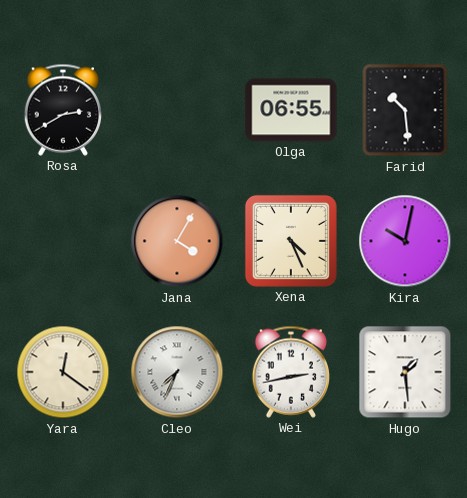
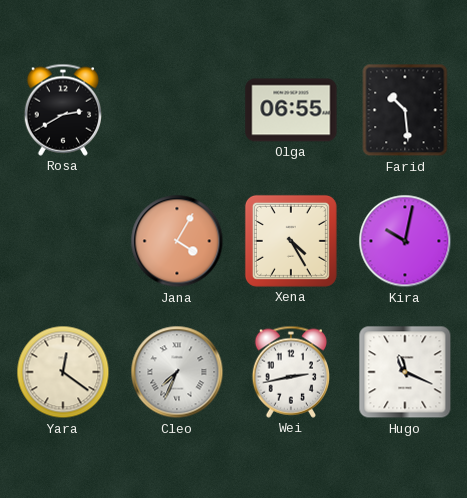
Xena: 4:26 -> 4:25
Hugo: 1:29 -> 11:19
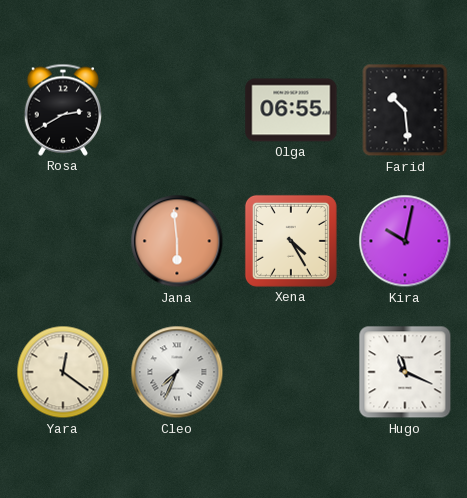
Jana: 4:05 -> 5:59
Wei: 2:43 -> none
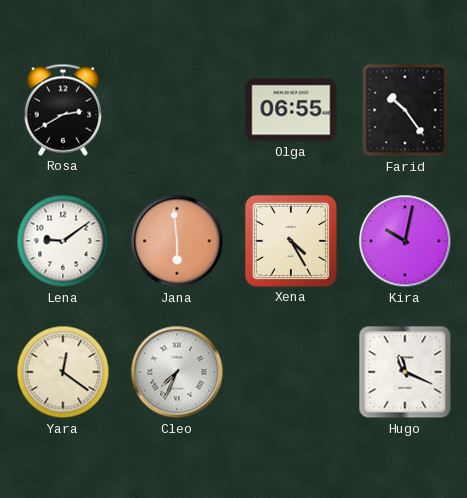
Farid: 10:29 -> 10:24
Lena: none -> 9:09
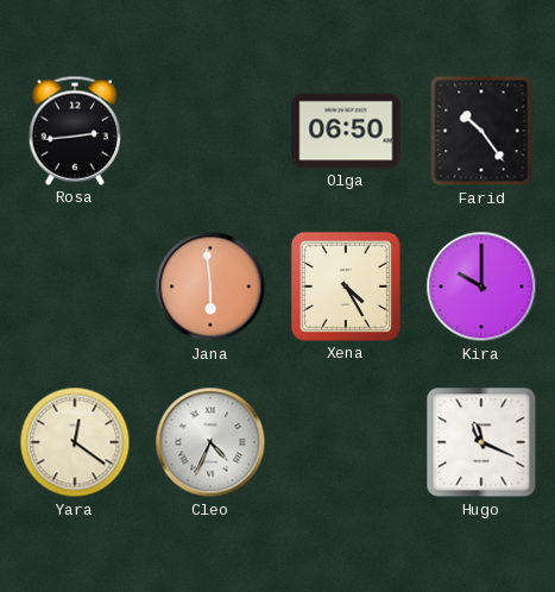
Rosa: 2:40 -> 2:44
Olga: 06:55 -> 06:50
Lena: 9:09 -> none
Kira: 10:02 -> 10:00
Cleo: 7:34 -> 4:34
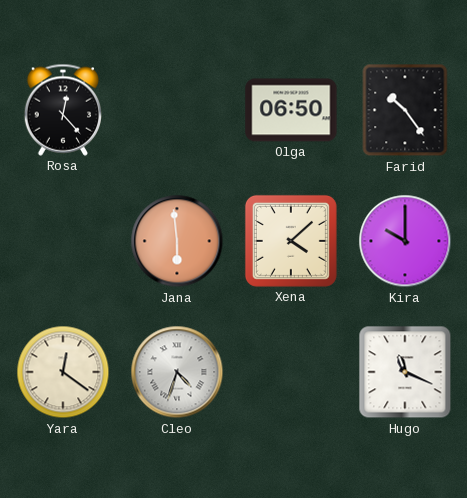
Rosa: 2:44 -> 12:23
Xena: 4:25 -> 4:08
Cleo: 4:34 -> 4:33
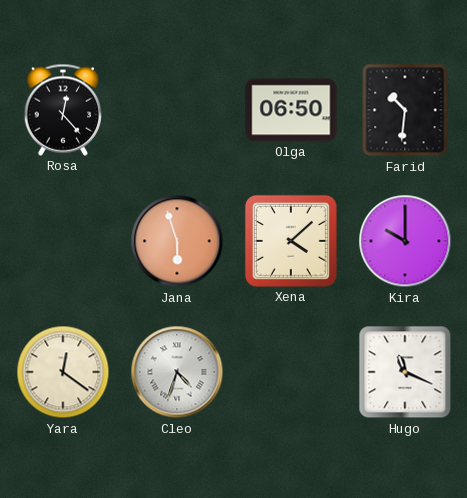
Farid: 10:24 -> 10:31
Jana: 5:59 -> 5:57
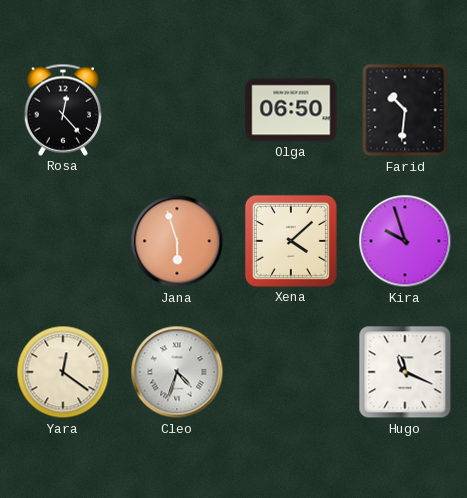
Kira: 10:00 -> 9:57
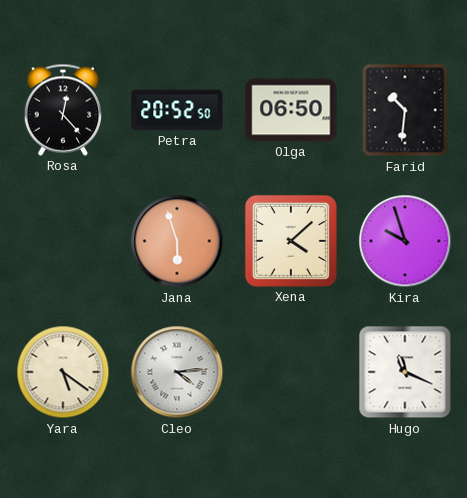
Petra: none -> 20:52
Yara: 12:21 -> 5:21
Cleo: 4:33 -> 4:14
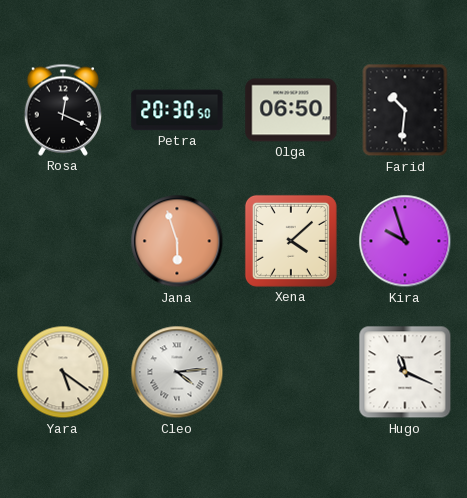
Rosa: 12:23 -> 12:19
Petra: 20:52 -> 20:30
